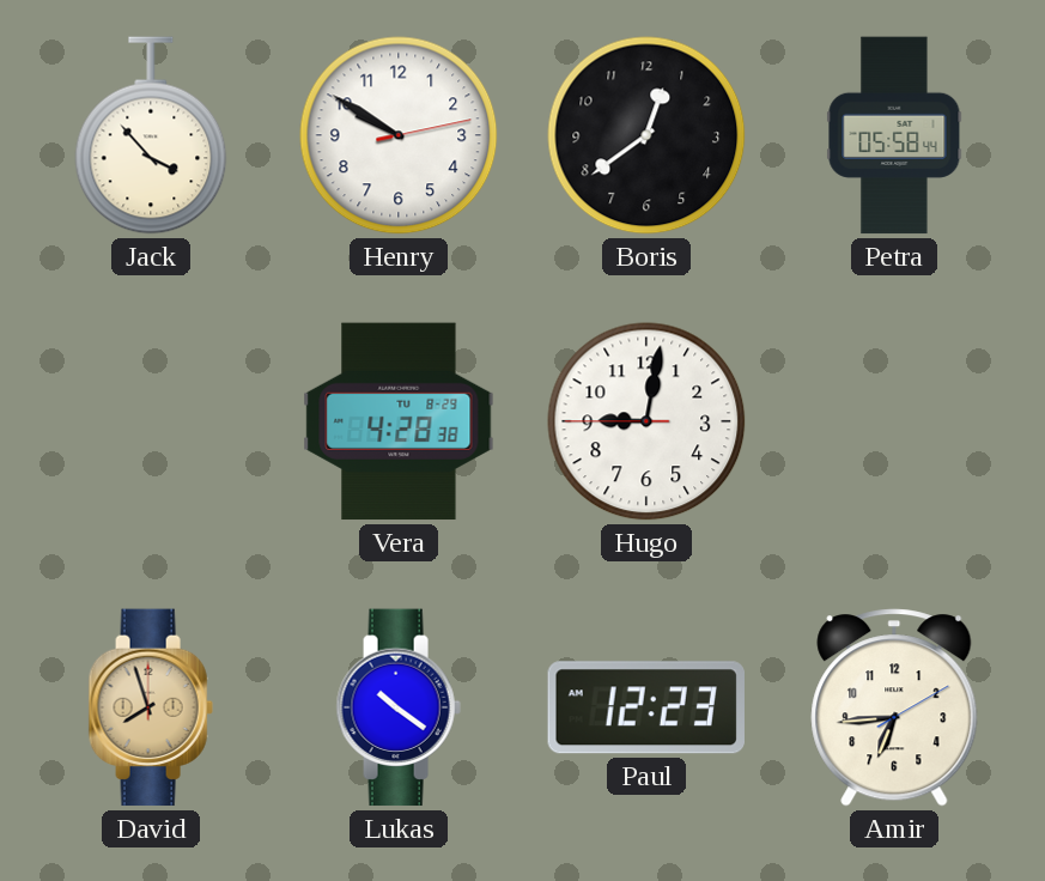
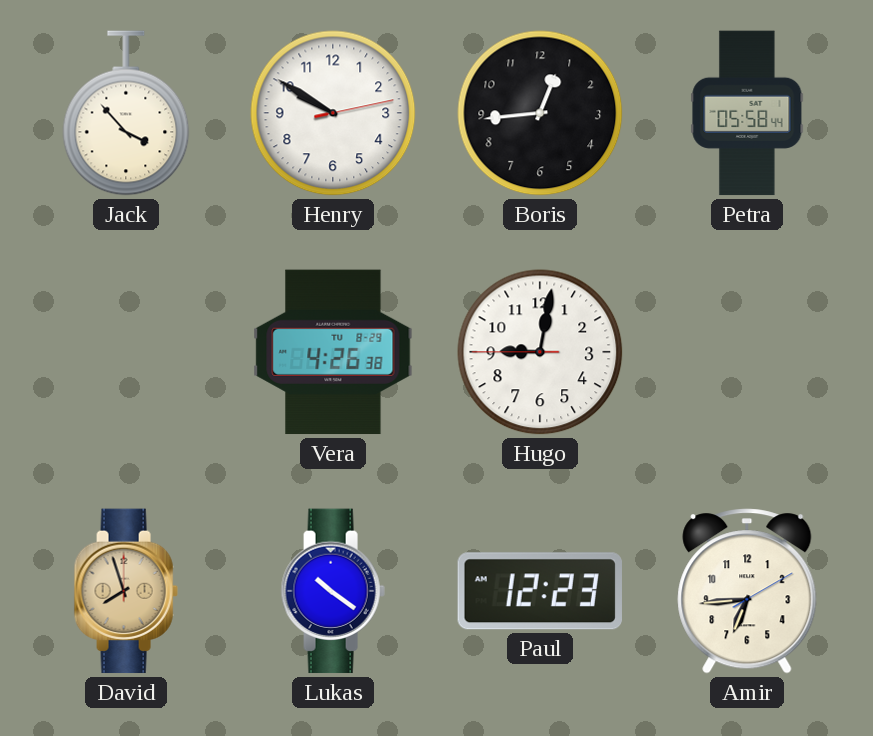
Boris: 12:39 -> 12:44
Vera: 4:28 -> 4:26
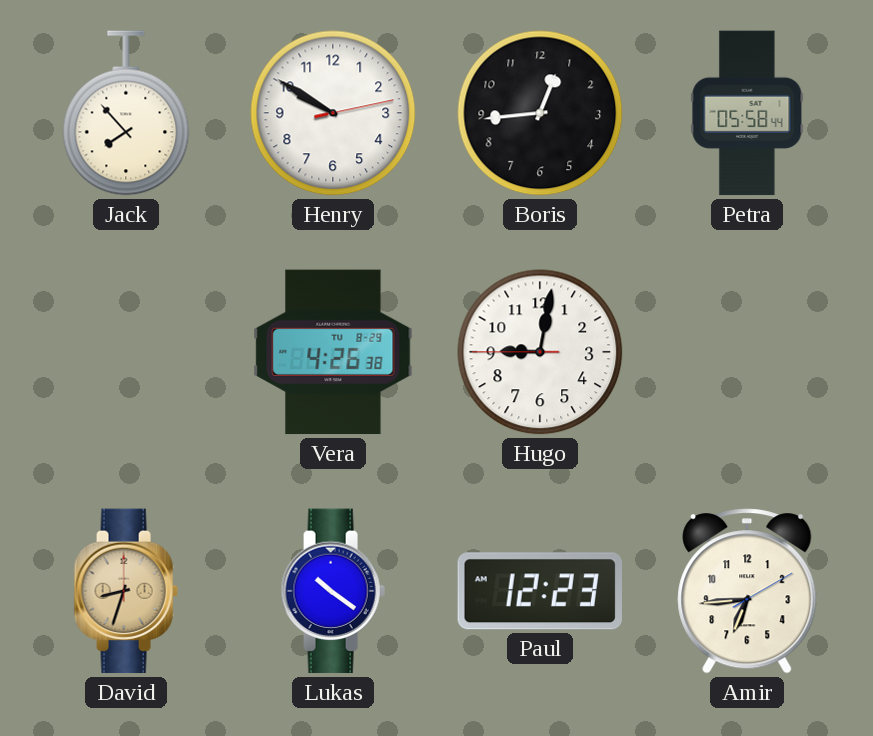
Jack: 3:53 -> 7:53
David: 7:57 -> 8:33
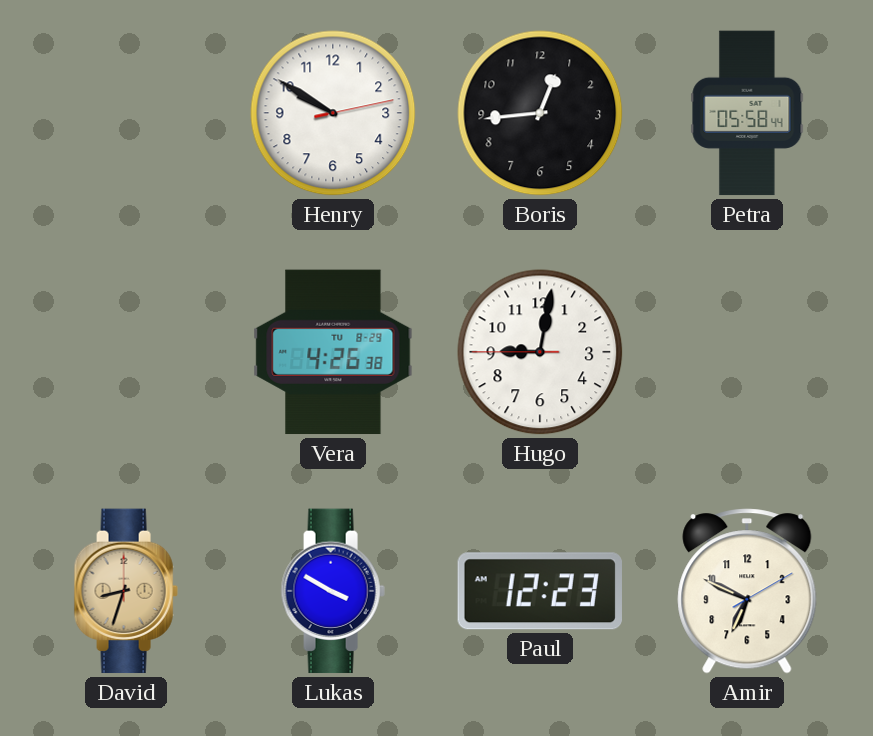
Jack: 7:53 -> none
Lukas: 10:21 -> 3:50
Amir: 6:44 -> 6:49
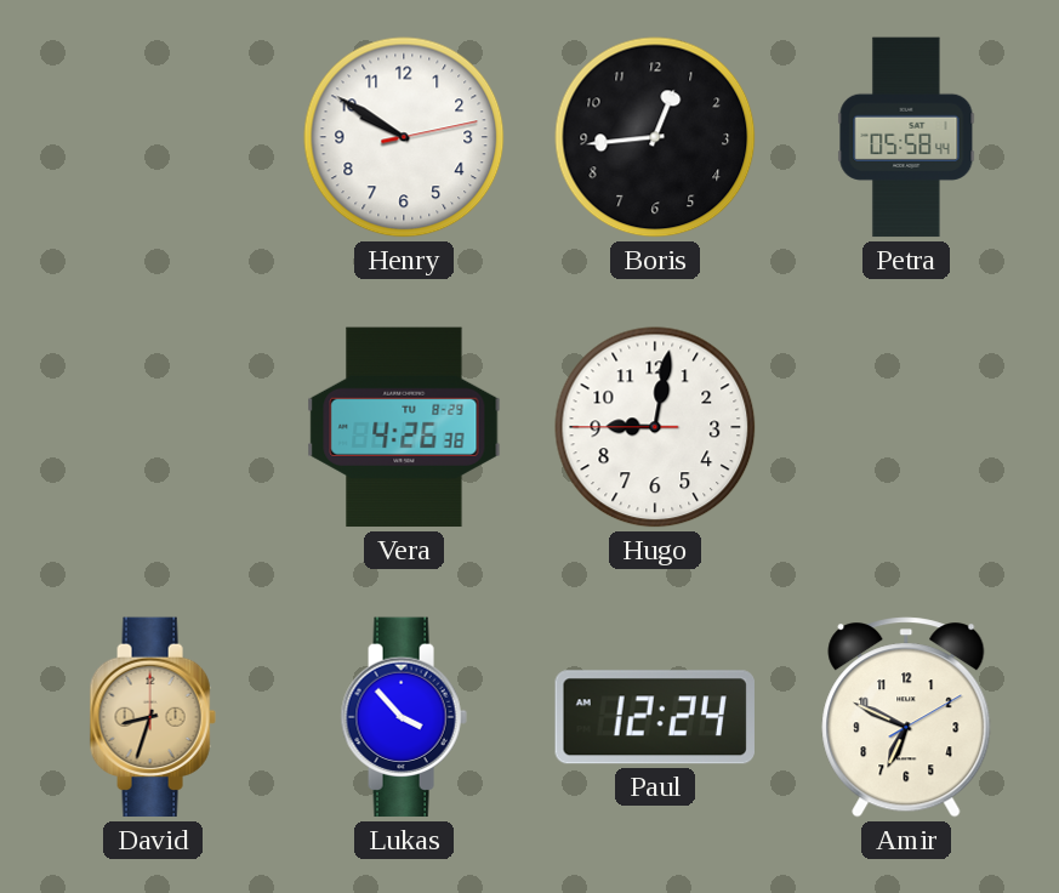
Lukas: 3:50 -> 3:53
Paul: 12:23 -> 12:24
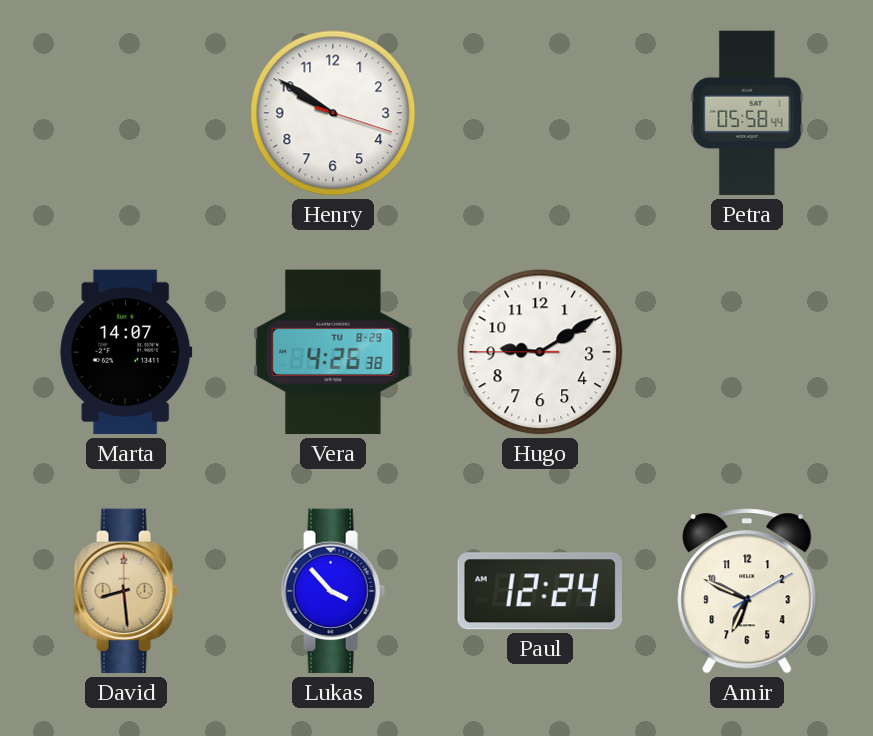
Henry: 9:50:13 -> 9:50:18
Boris: 12:44 -> none
Marta: none -> 14:07
Hugo: 9:01 -> 9:09
David: 8:33 -> 8:29
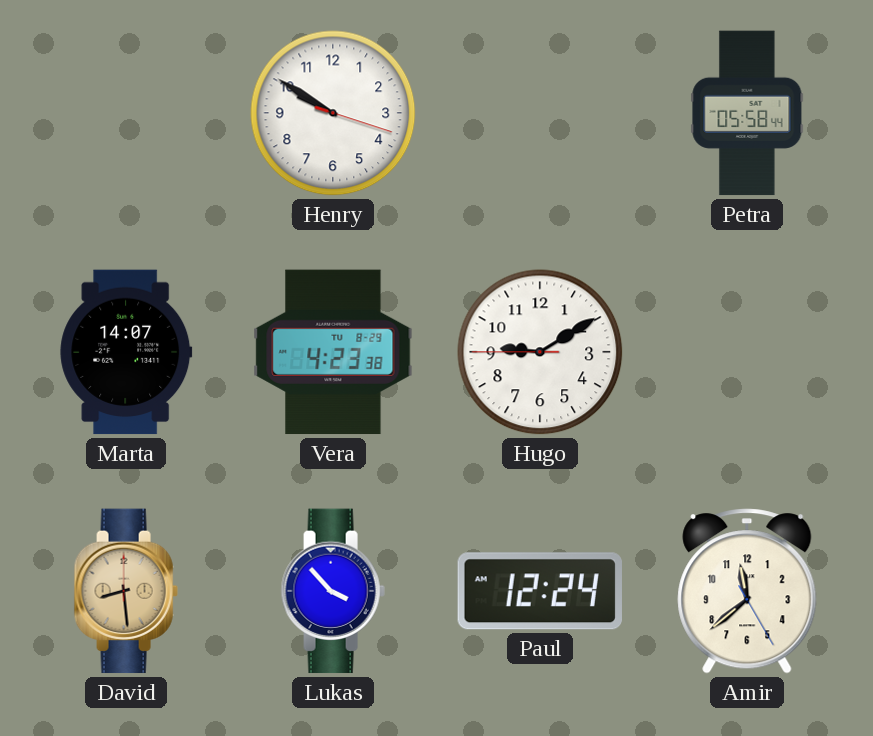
Vera: 4:26 -> 4:23
Amir: 6:49 -> 11:38
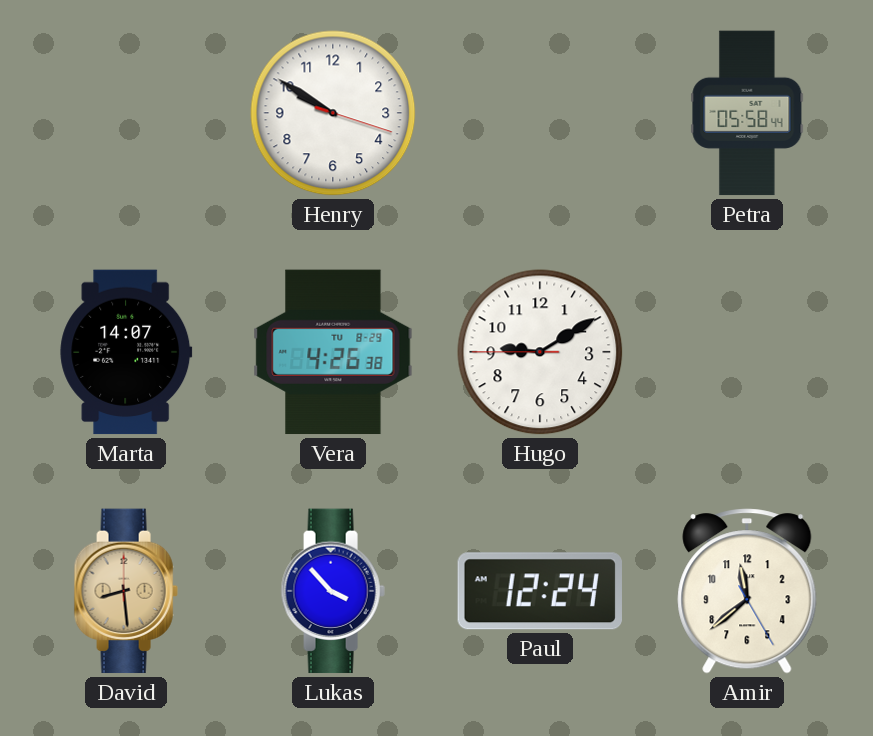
Vera: 4:23 -> 4:26
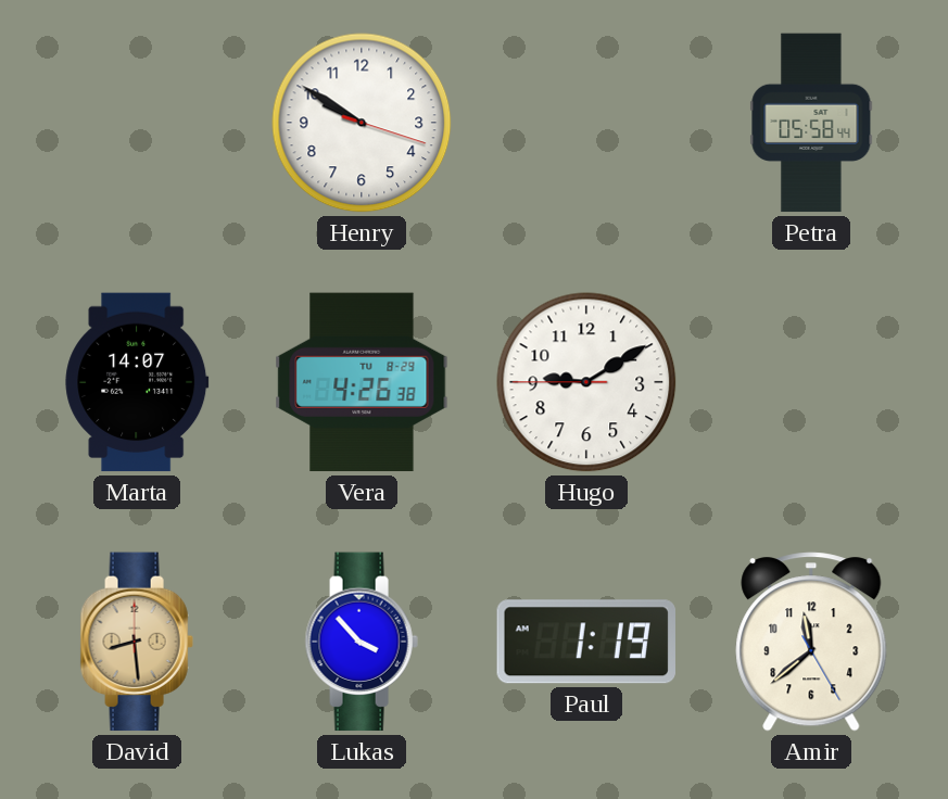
Paul: 12:24 -> 1:19
